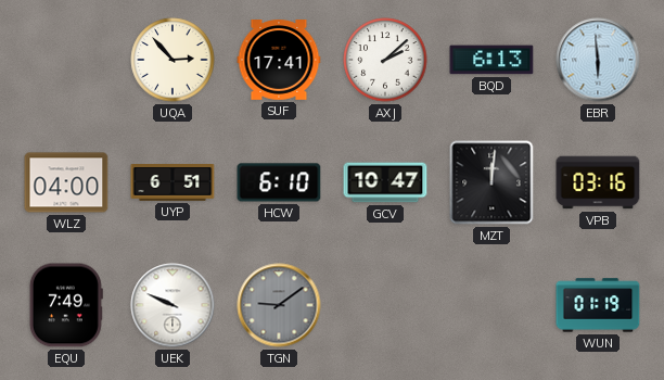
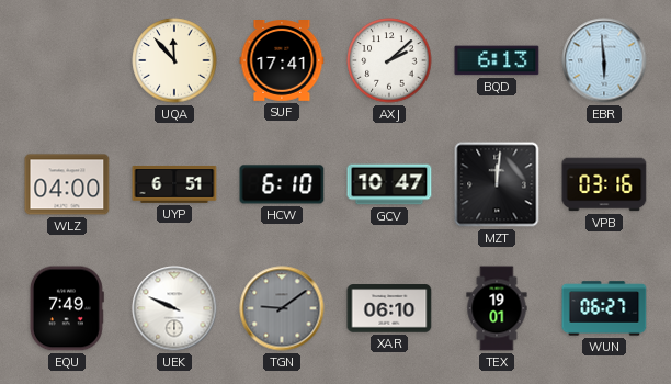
UQA: 2:53 -> 11:53
XAR: none -> 06:10
TEX: none -> 19:01
WUN: 01:19 -> 06:27
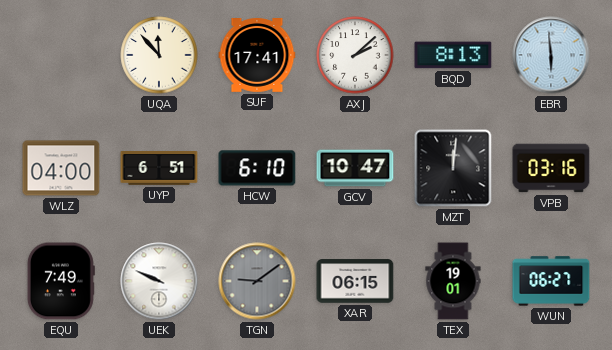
BQD: 6:13 -> 8:13
XAR: 06:10 -> 06:15
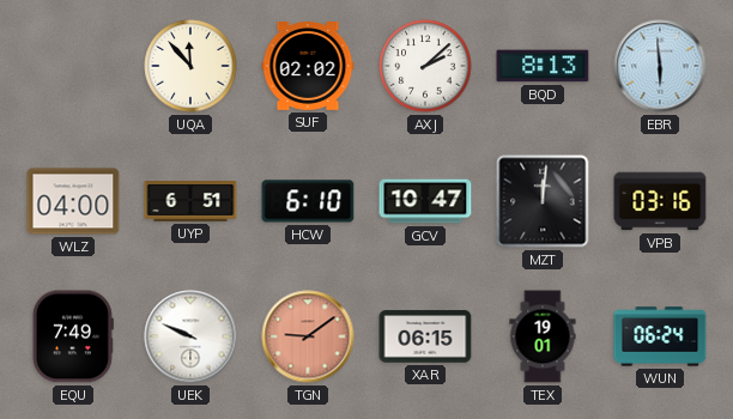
SUF: 17:41 -> 02:02
TGN dial: grey -> salmon
WUN: 06:27 -> 06:24
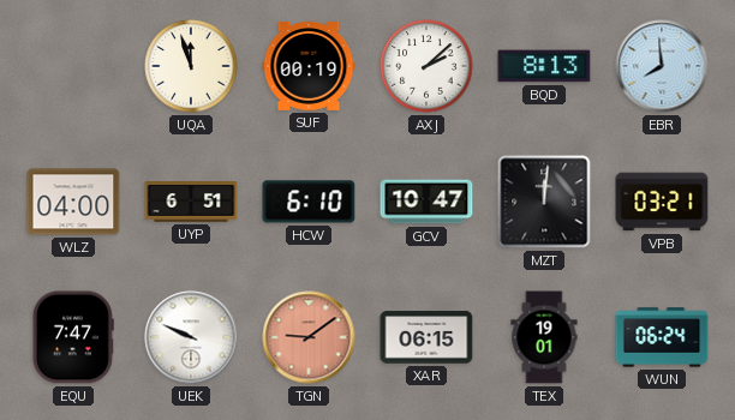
UQA: 11:53 -> 11:57
SUF: 02:02 -> 00:19
EBR: 5:59 -> 7:59
VPB: 03:16 -> 03:21
EQU: 7:49 -> 7:47
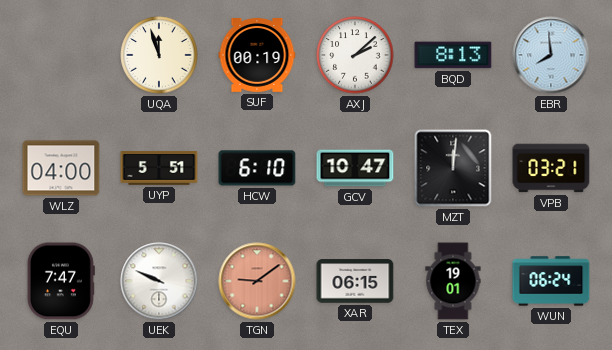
UYP: 6:51 -> 5:51
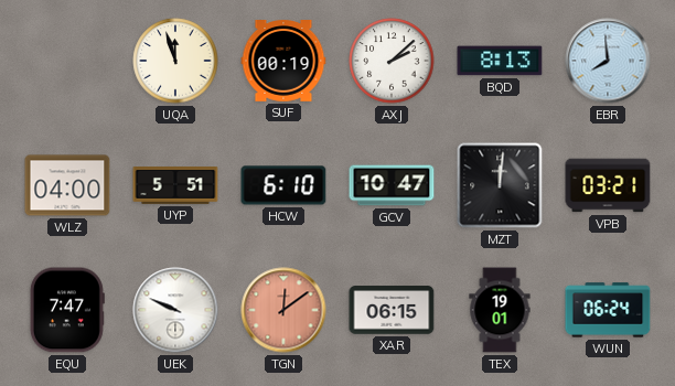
TGN: 9:09 -> 12:09
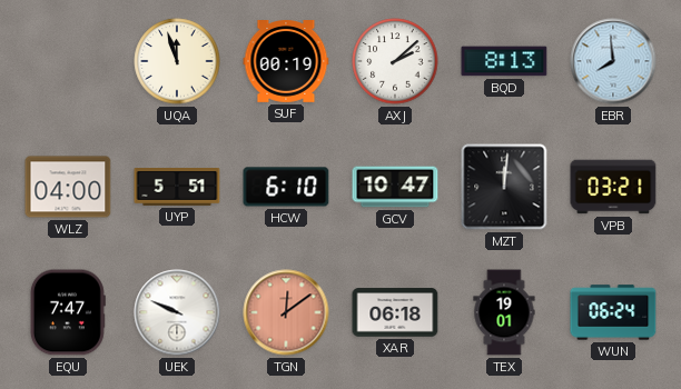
XAR: 06:15 -> 06:18
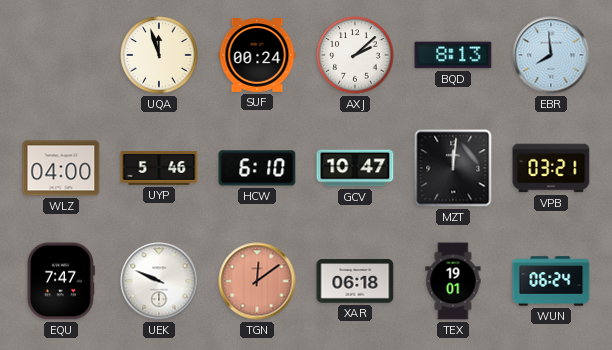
SUF: 00:19 -> 00:24
UYP: 5:51 -> 5:46
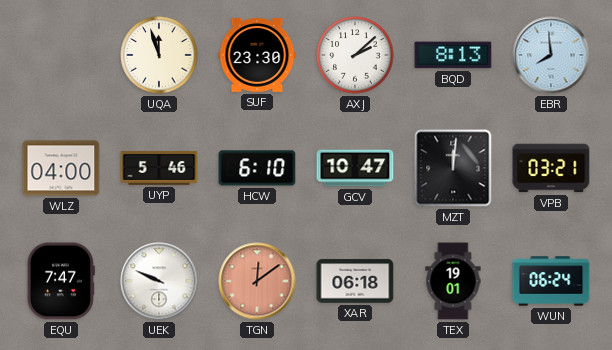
SUF: 00:24 -> 23:30
